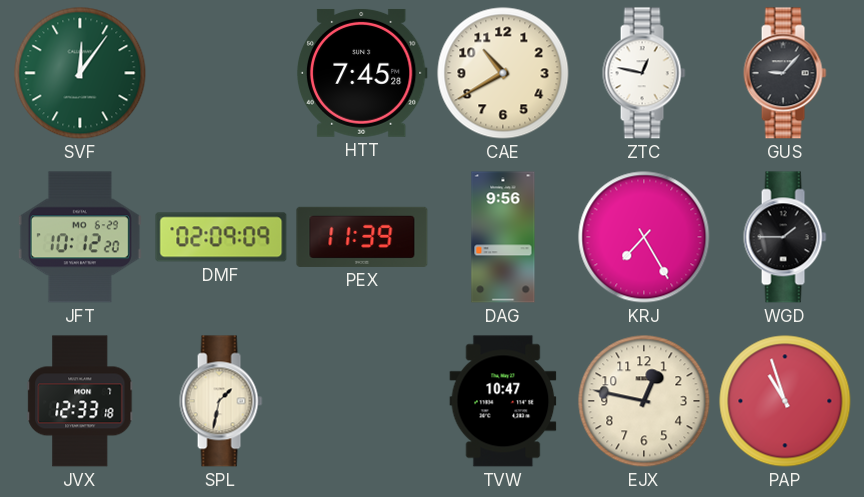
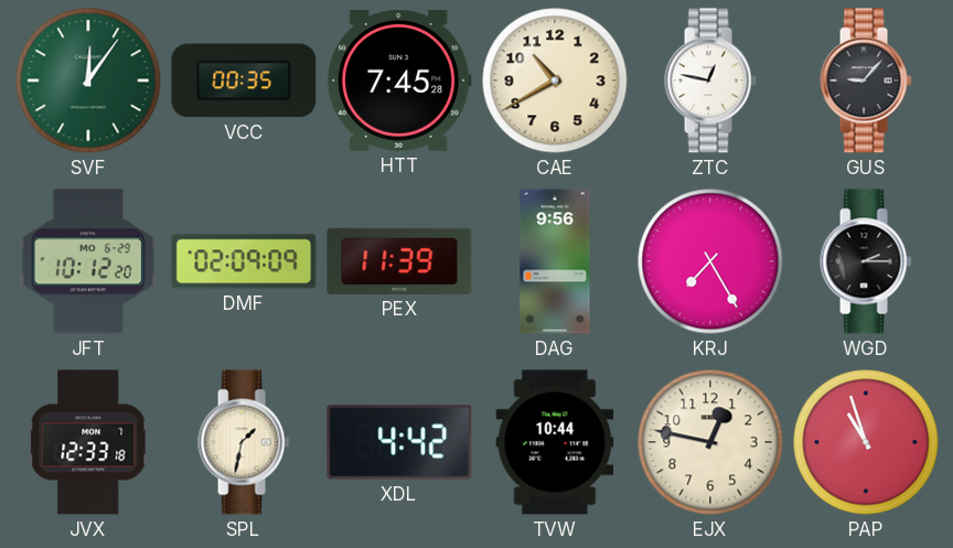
VCC: none -> 00:35
WGD: 1:45 -> 2:15
XDL: none -> 4:42
TVW: 10:47 -> 10:44
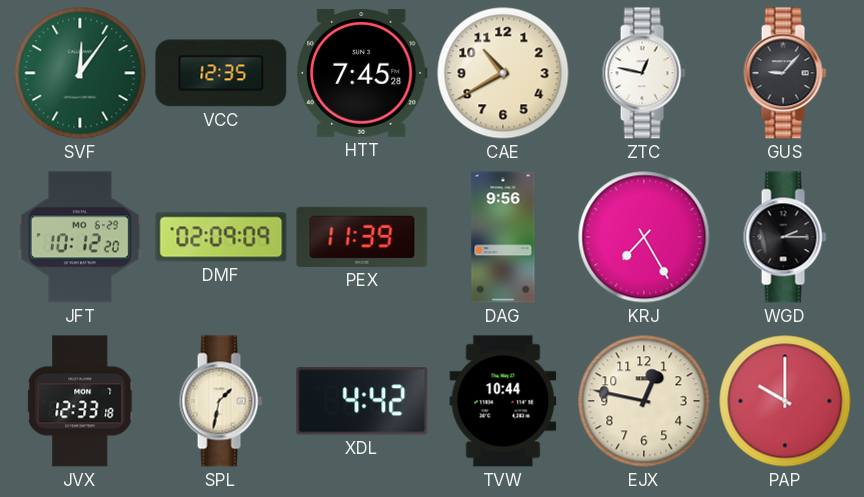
VCC: 00:35 -> 12:35
PAP: 10:57 -> 10:00
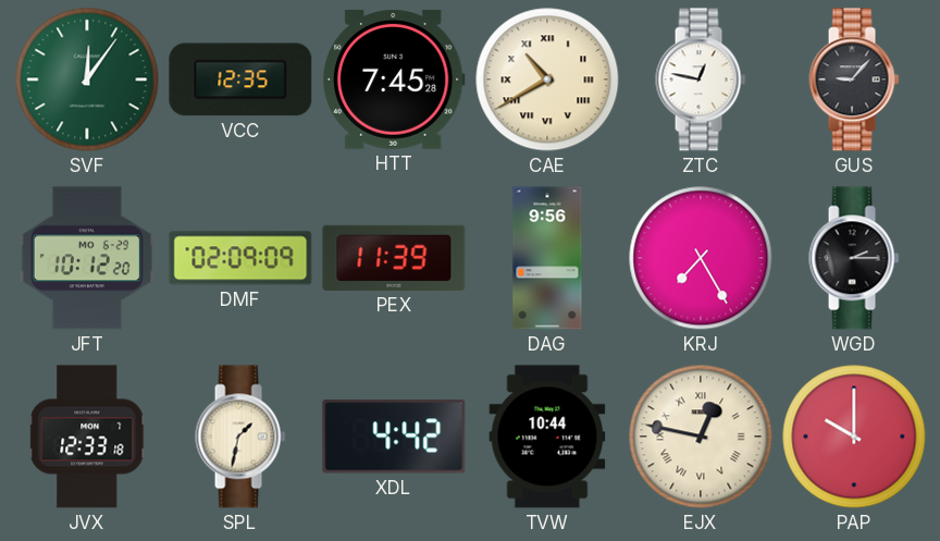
CAE numerals: Arabic -> Roman
EJX numerals: Arabic -> Roman
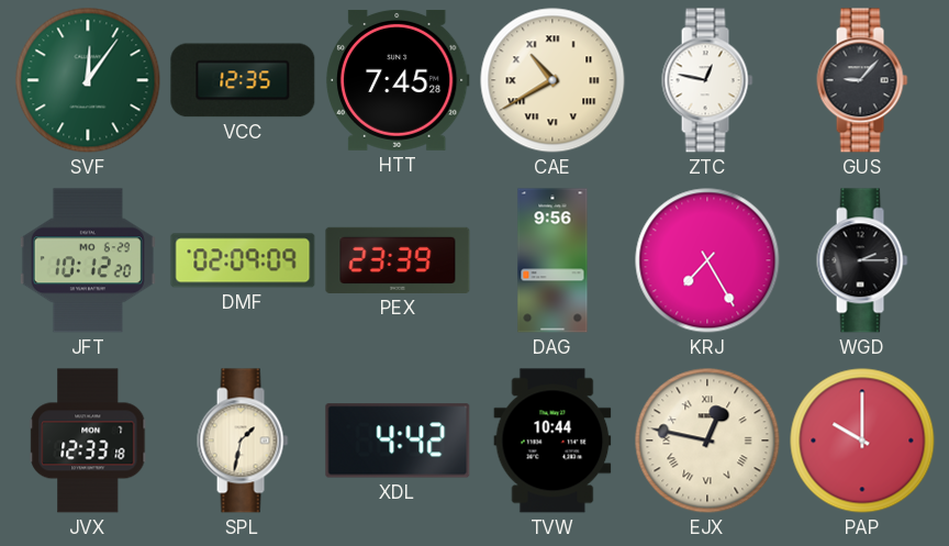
PEX: 11:39 -> 23:39
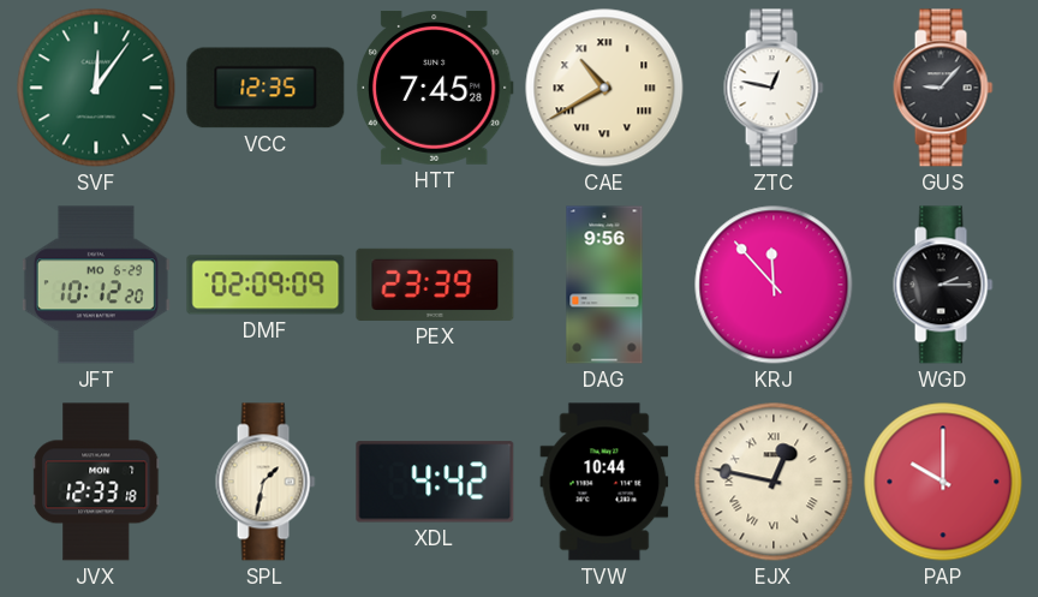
KRJ: 7:25 -> 11:53
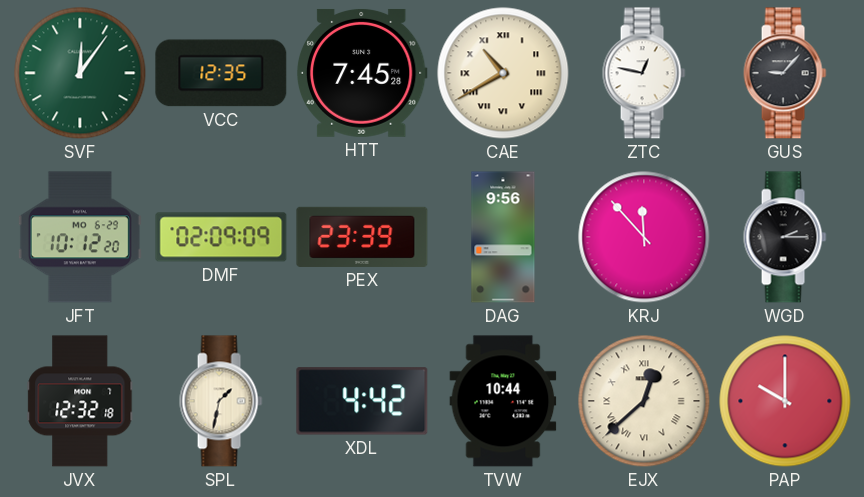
JVX: 12:33 -> 12:32
EJX: 12:47 -> 12:38
